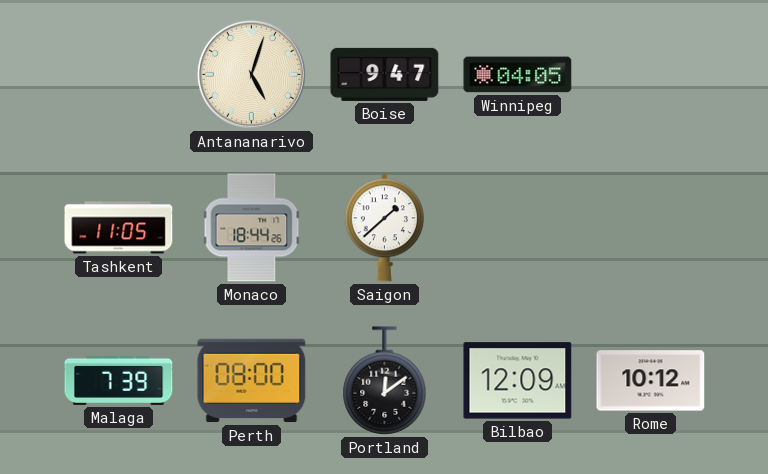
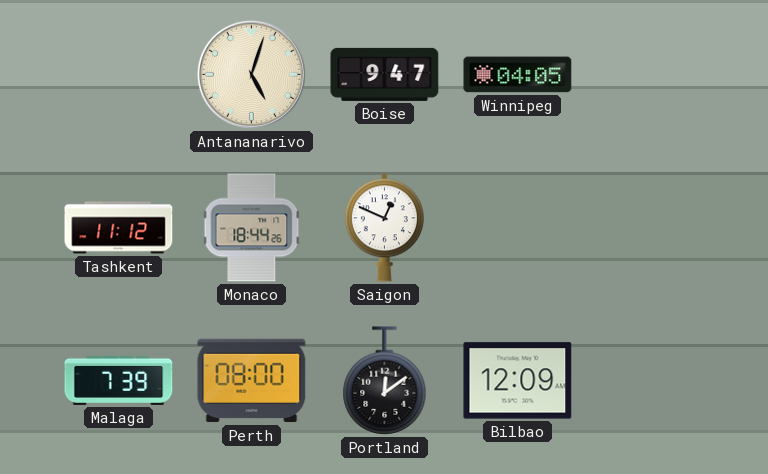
Tashkent: 11:05 -> 11:12
Saigon: 1:38 -> 12:49
Rome: 10:12 -> none
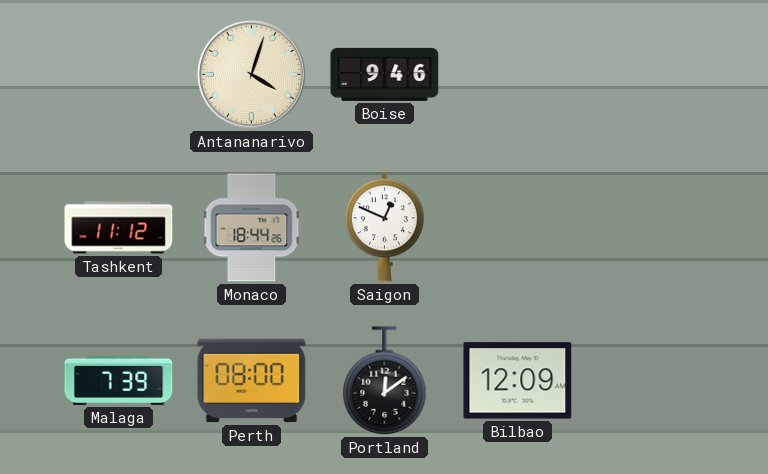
Antananarivo: 5:03 -> 4:03
Boise: 9:47 -> 9:46
Winnipeg: 04:05 -> none
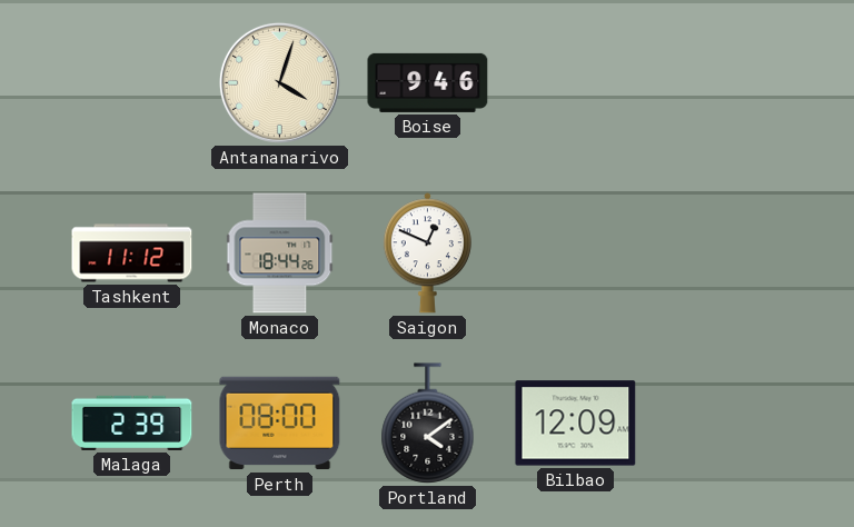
Malaga: 7:39 -> 2:39
Portland: 12:09 -> 4:09
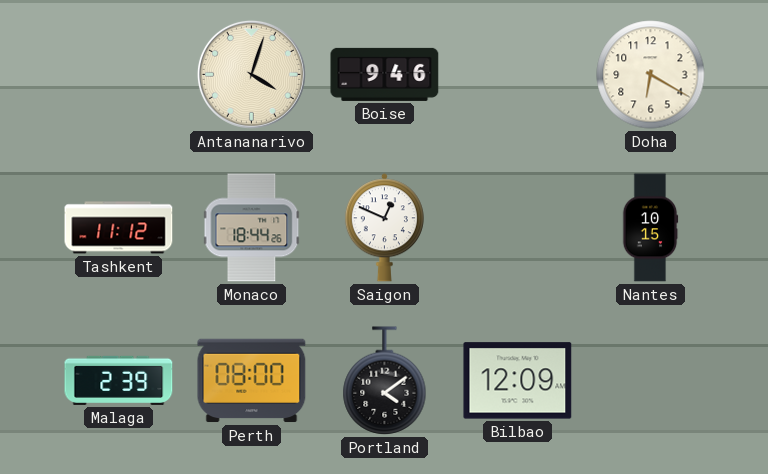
Doha: none -> 6:20
Nantes: none -> 10:15
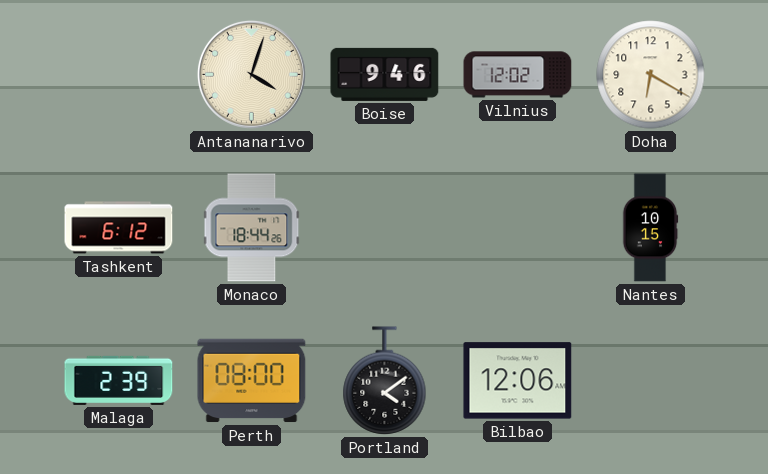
Vilnius: none -> 12:02
Tashkent: 11:12 -> 6:12
Saigon: 12:49 -> none
Bilbao: 12:09 -> 12:06
